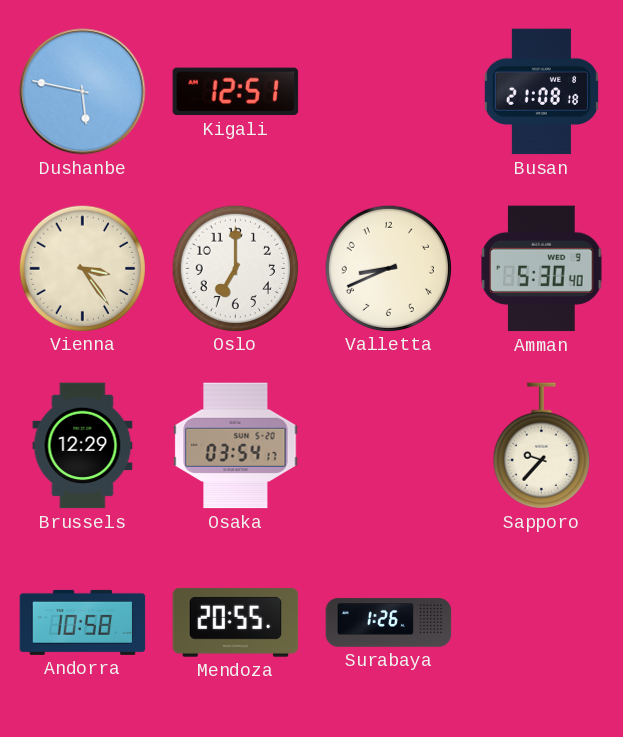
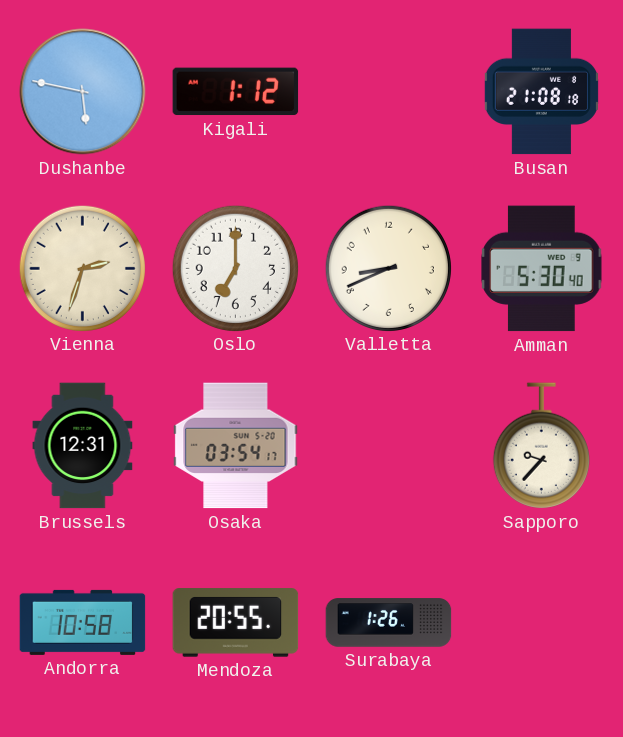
Kigali: 12:51 -> 1:12
Vienna: 3:24 -> 2:33
Brussels: 12:29 -> 12:31
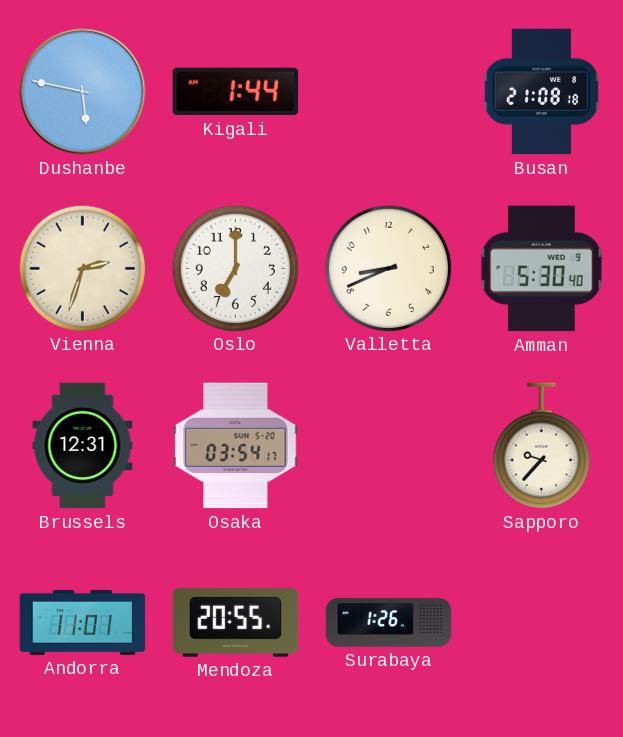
Kigali: 1:12 -> 1:44
Andorra: 10:58 -> 11:01
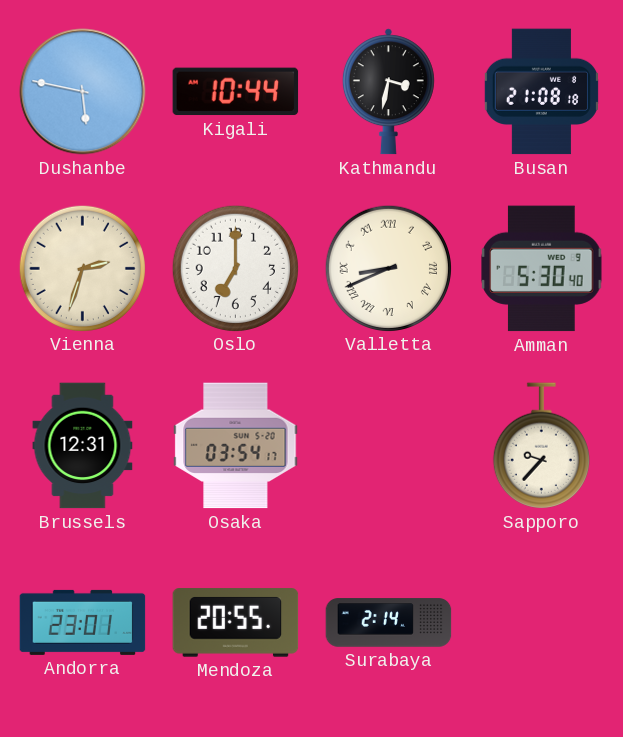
Kigali: 1:44 -> 10:44
Kathmandu: none -> 3:32
Valletta numerals: Arabic -> Roman
Andorra: 11:01 -> 23:01
Surabaya: 1:26 -> 2:14
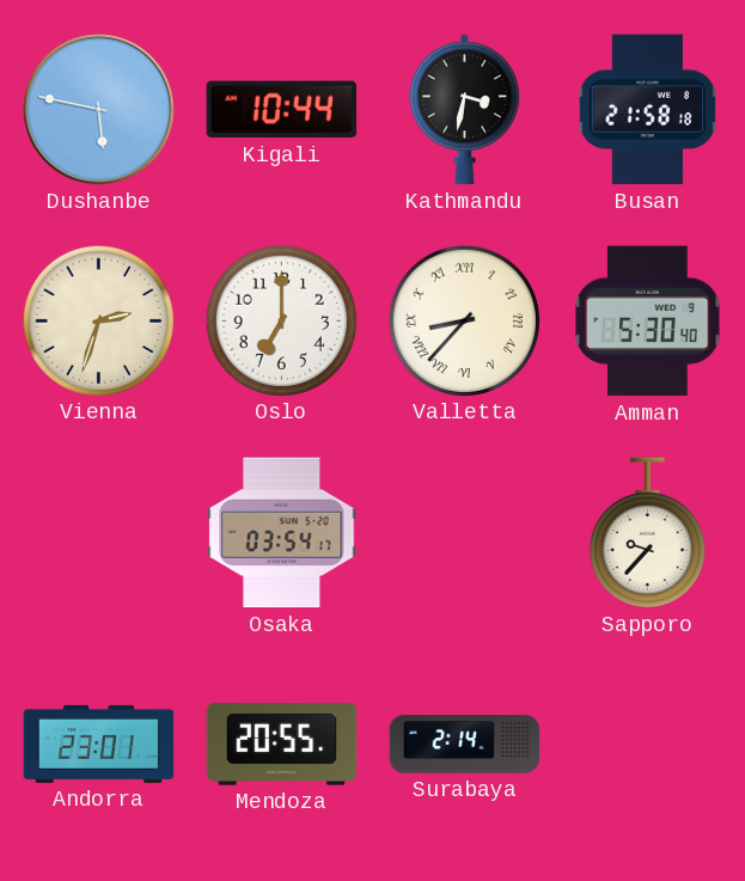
Busan: 21:08 -> 21:58
Valletta: 8:41 -> 8:37
Brussels: 12:31 -> none
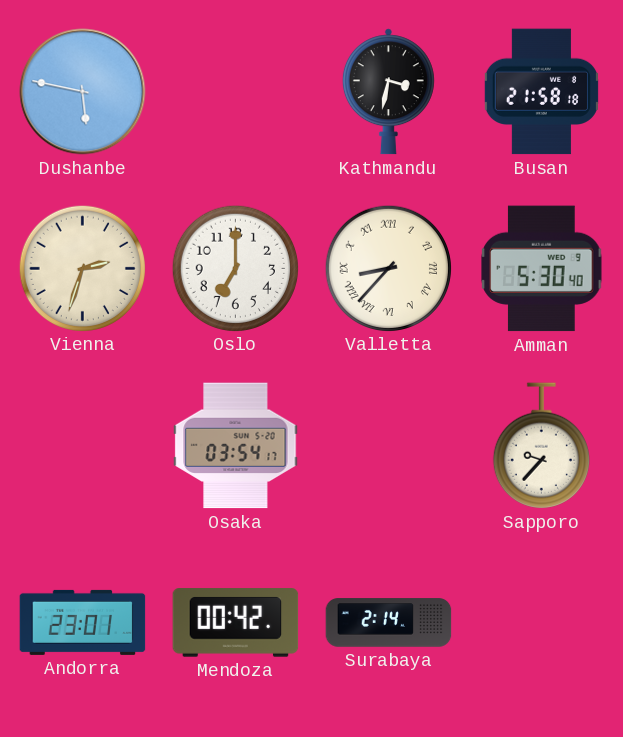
Kigali: 10:44 -> none
Mendoza: 20:55 -> 00:42
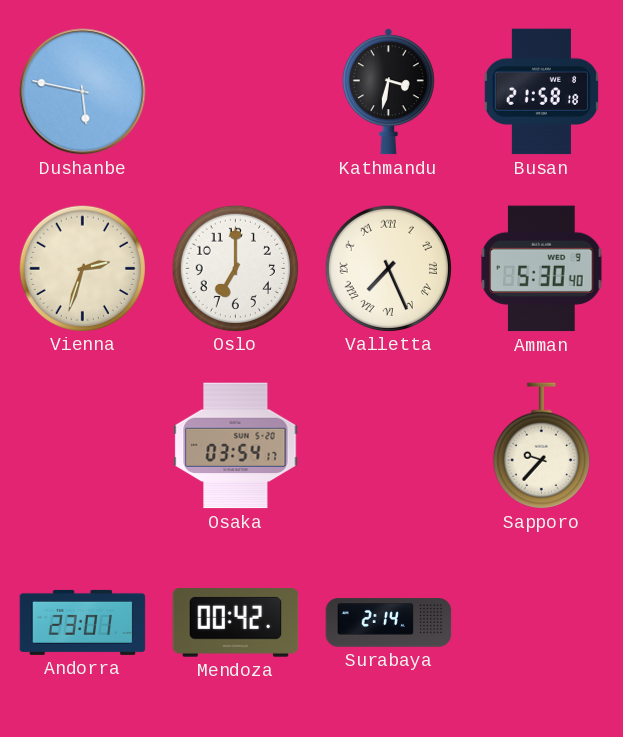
Valletta: 8:37 -> 7:26
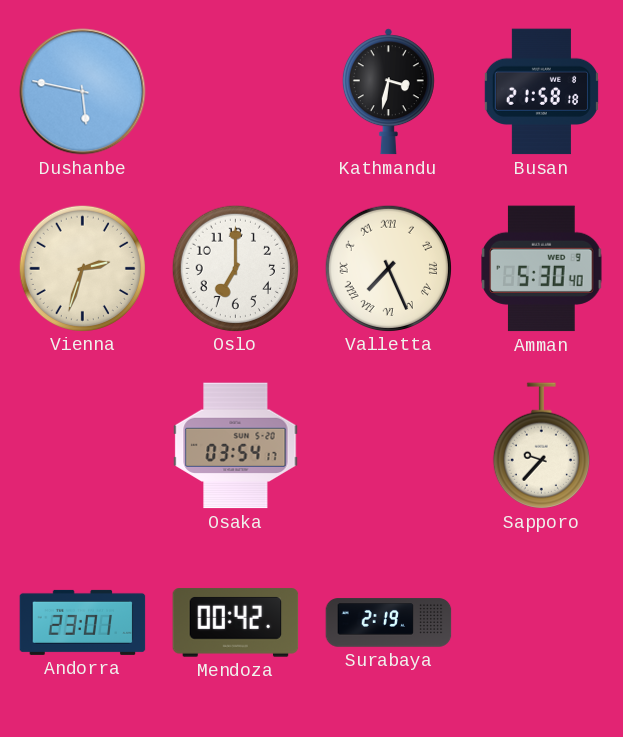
Surabaya: 2:14 -> 2:19
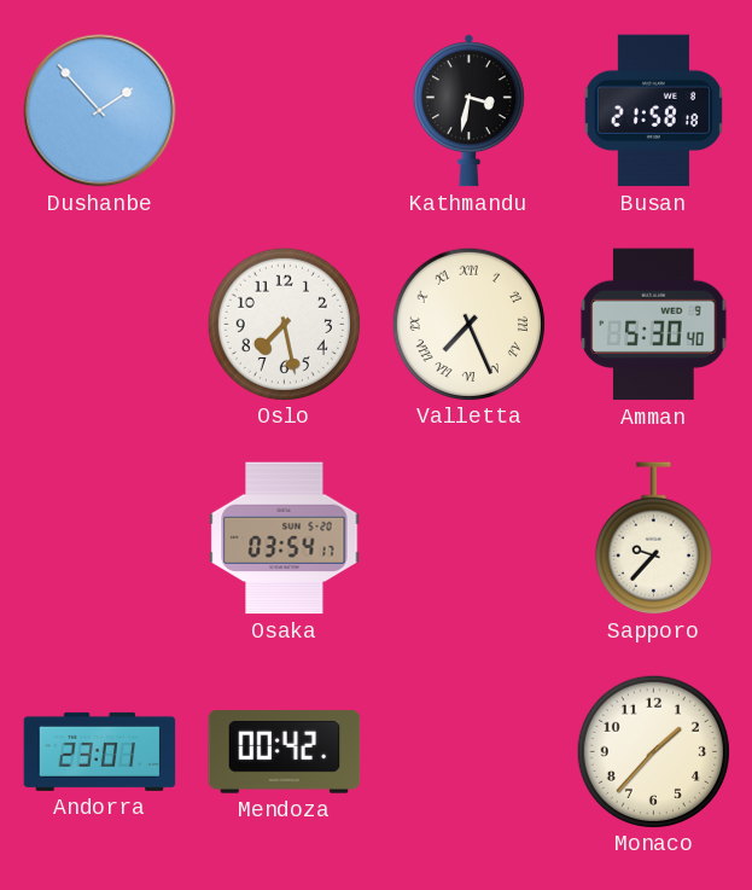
Dushanbe: 5:47 -> 1:53
Vienna: 2:33 -> none
Oslo: 7:00 -> 7:28
Surabaya: 2:19 -> none
Monaco: none -> 1:37
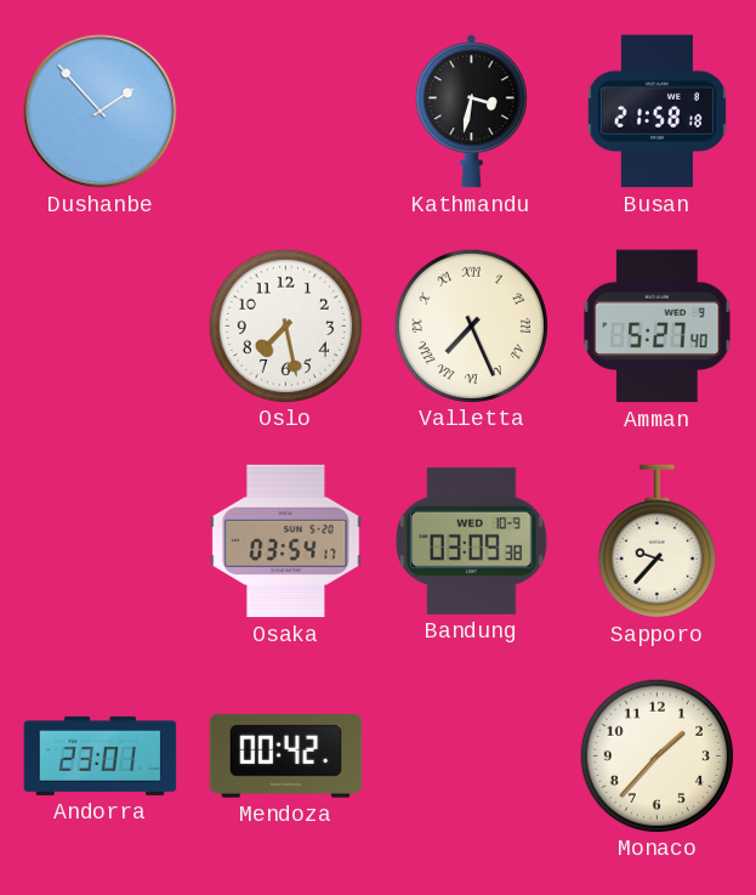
Amman: 5:30 -> 5:27
Bandung: none -> 03:09
